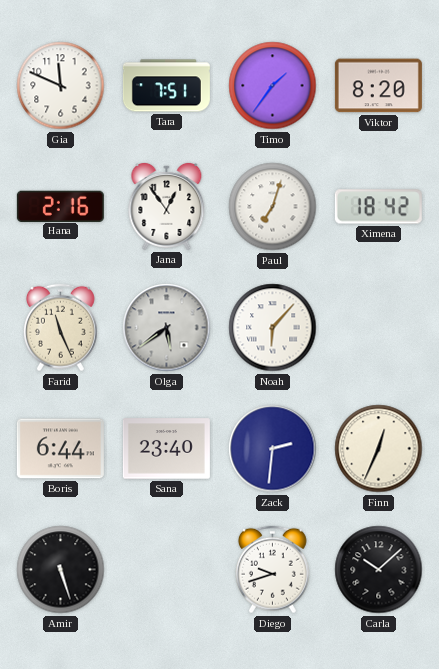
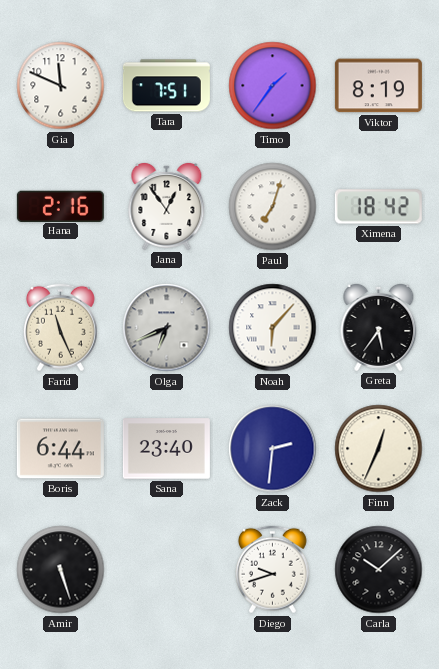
Viktor: 8:20 -> 8:19
Olga: 5:39 -> 6:41
Greta: none -> 5:36
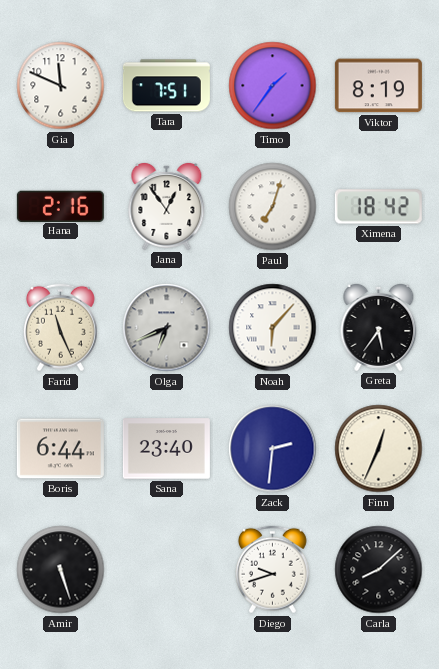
Carla: 10:08 -> 8:08
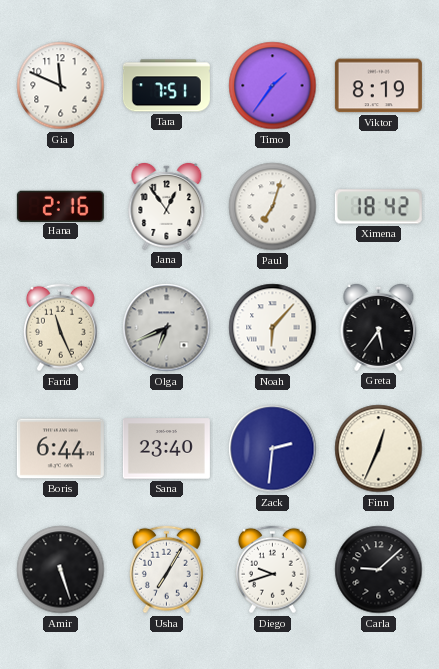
Usha: none -> 7:05
Carla: 8:08 -> 9:08
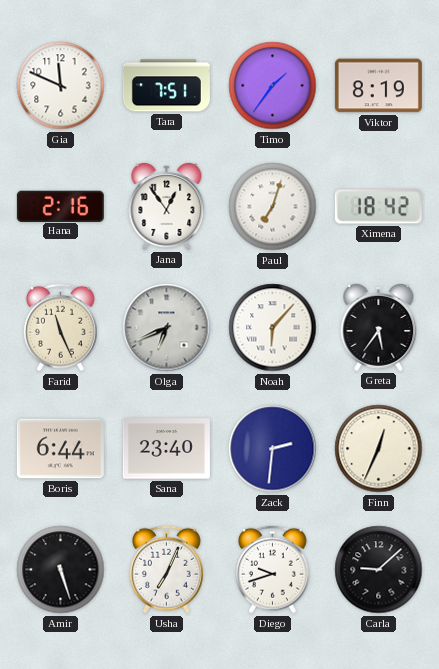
Usha: 7:05 -> 7:04
